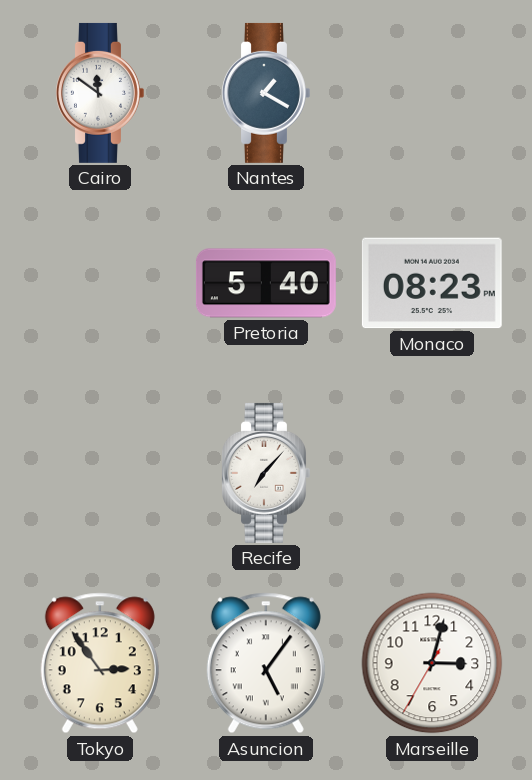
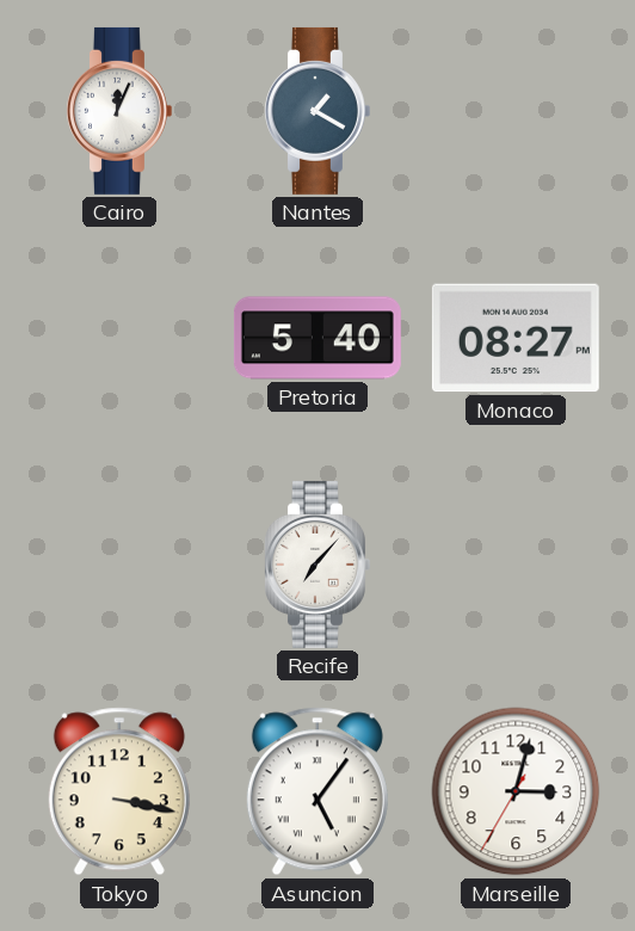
Cairo: 11:51 -> 12:04
Monaco: 08:23 -> 08:27
Tokyo: 2:54 -> 3:17
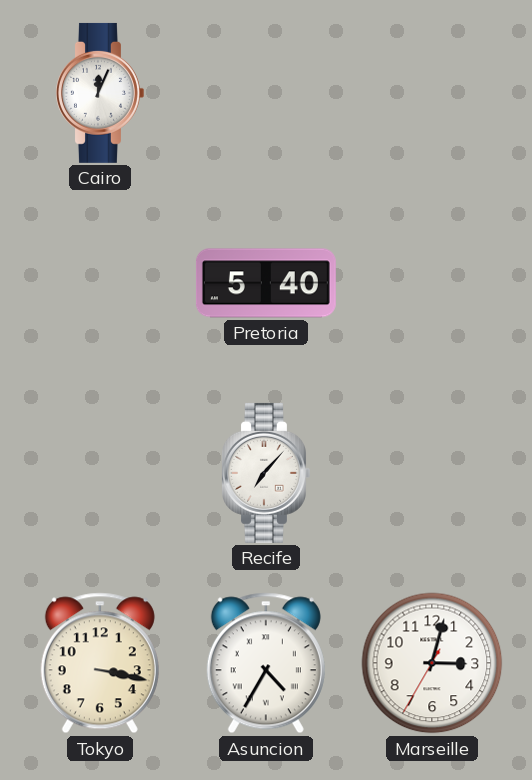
Nantes: 1:20 -> none
Monaco: 08:27 -> none
Asuncion: 5:06 -> 4:35
